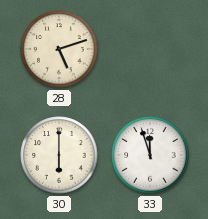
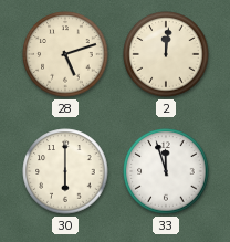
2: none -> 12:01
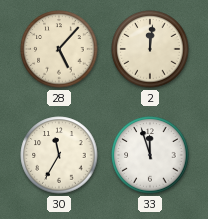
28: 5:12 -> 5:07
30: 6:00 -> 11:35
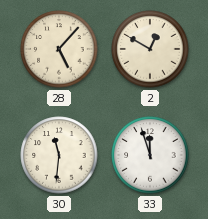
2: 12:01 -> 12:50
30: 11:35 -> 11:31
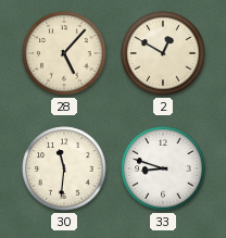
33: 11:57 -> 8:48
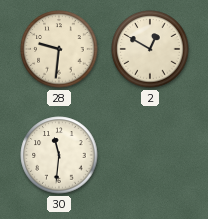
28: 5:07 -> 9:31
33: 8:48 -> none
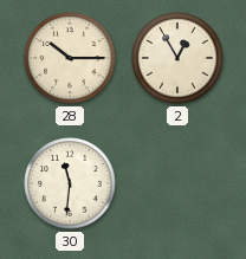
28: 9:31 -> 10:15
2: 12:50 -> 12:55
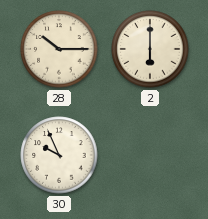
2: 12:55 -> 6:00
30: 11:31 -> 9:56
